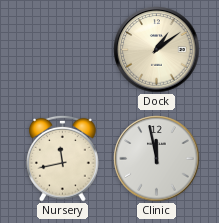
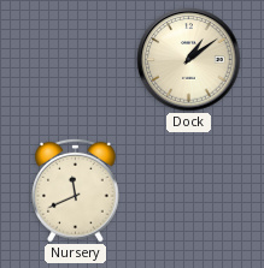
Nursery: 11:43 -> 11:41
Clinic: 11:58 -> none
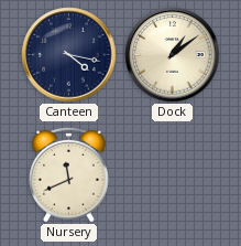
Canteen: none -> 4:17
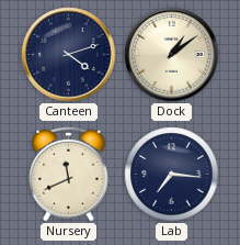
Canteen: 4:17 -> 4:12
Lab: none -> 7:16
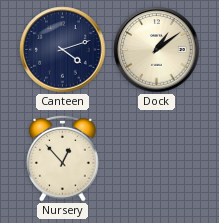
Nursery: 11:41 -> 12:53
Lab: 7:16 -> none
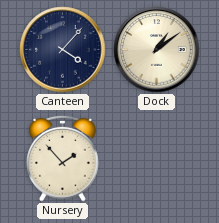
Canteen: 4:12 -> 4:07
Nursery: 12:53 -> 1:53
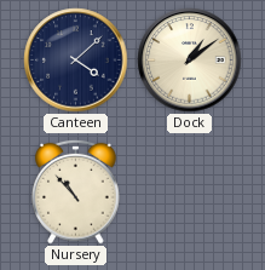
Canteen: 4:07 -> 4:08
Nursery: 1:53 -> 10:53
